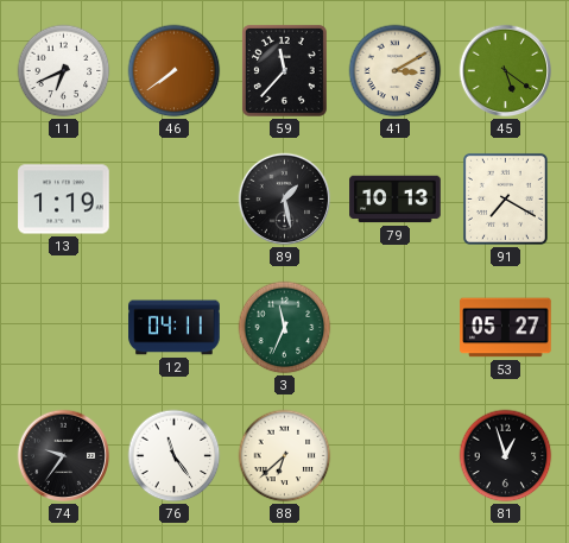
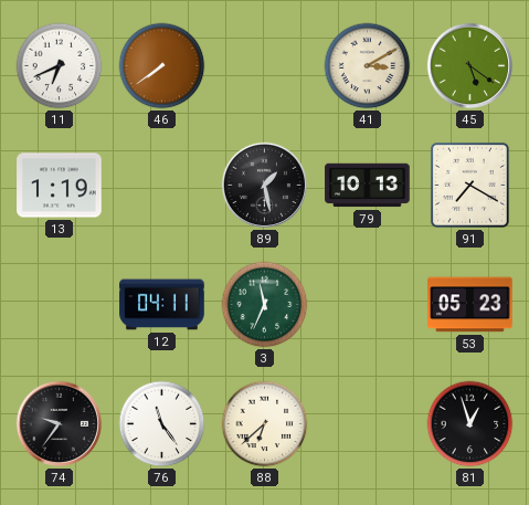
59: 11:37 -> none
53: 05:27 -> 05:23
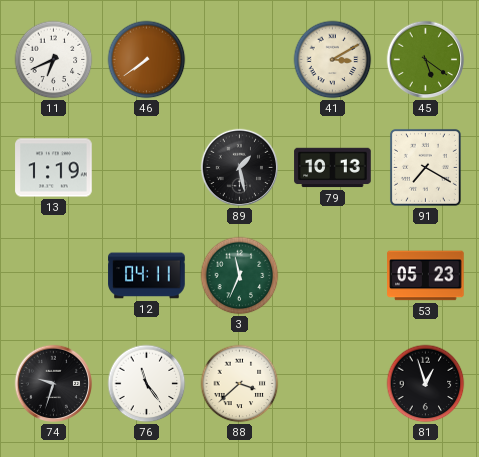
74: 9:36 -> 9:33
88: 6:38 -> 3:38
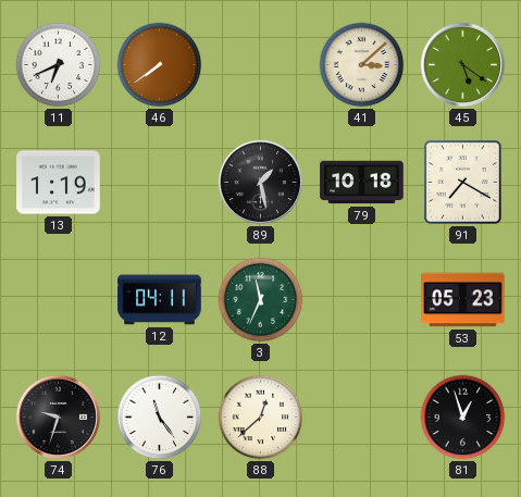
41: 3:10 -> 3:08
79: 10:13 -> 10:18
88: 3:38 -> 12:38
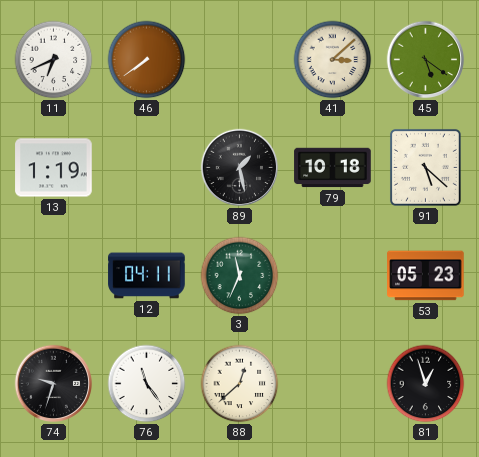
91: 7:20 -> 5:22
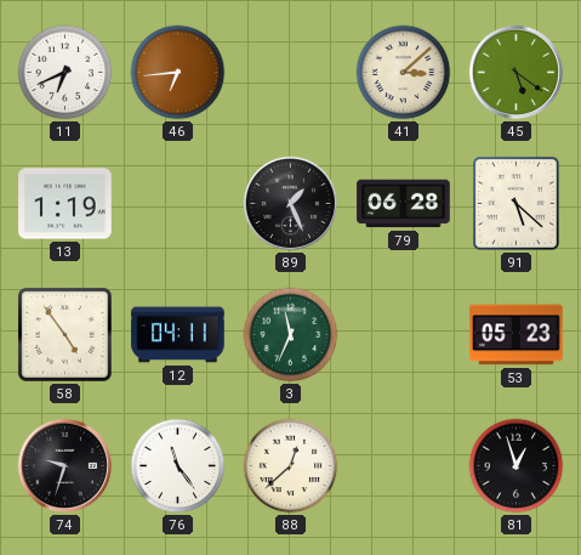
46: 7:39 -> 6:44
89: 1:28 -> 1:26
79: 10:18 -> 06:28
58: none -> 4:54
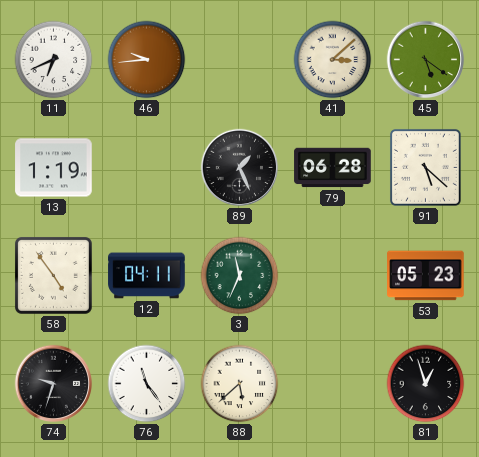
46: 6:44 -> 9:44
88: 12:38 -> 5:38
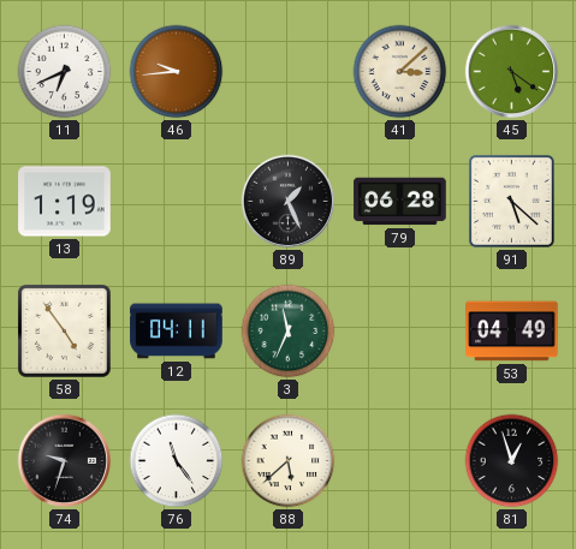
53: 05:23 -> 04:49
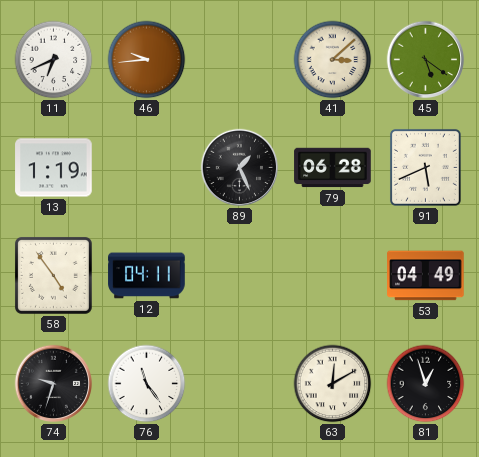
91: 5:22 -> 5:41
3: 11:34 -> none
88: 5:38 -> none
63: none -> 12:10
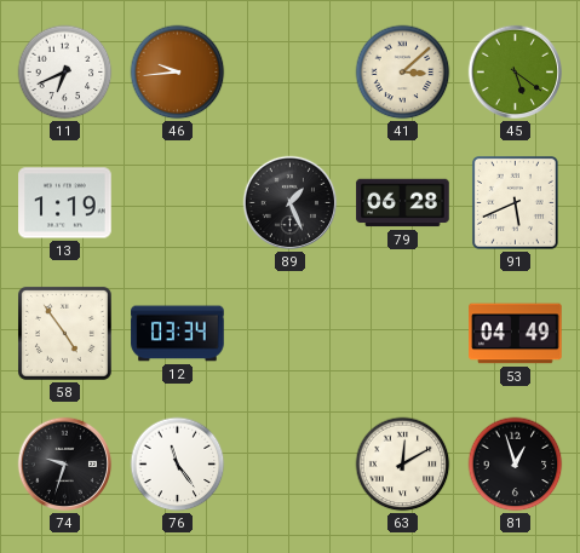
12: 04:11 -> 03:34
